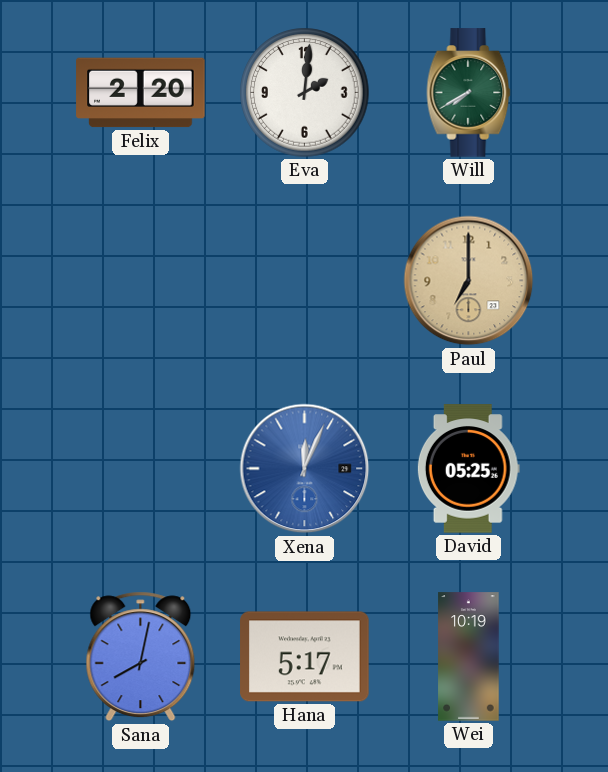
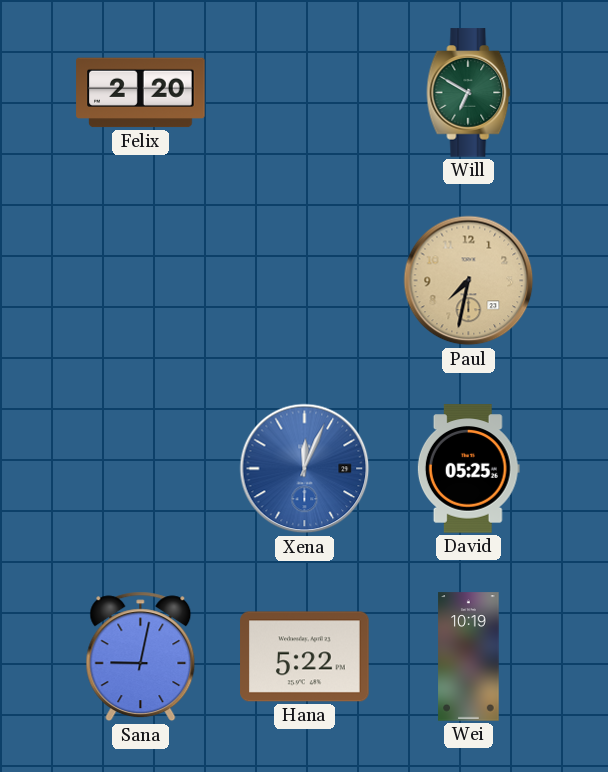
Eva: 2:01 -> none
Will: 7:40 -> 6:50
Paul: 7:00 -> 7:32
Sana: 8:02 -> 9:02
Hana: 5:17 -> 5:22
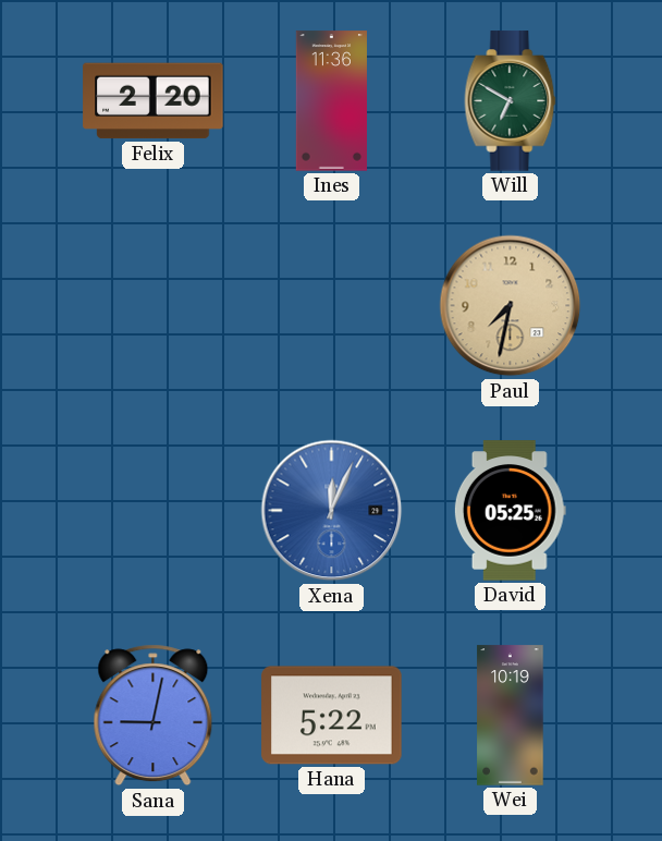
Ines: none -> 11:36
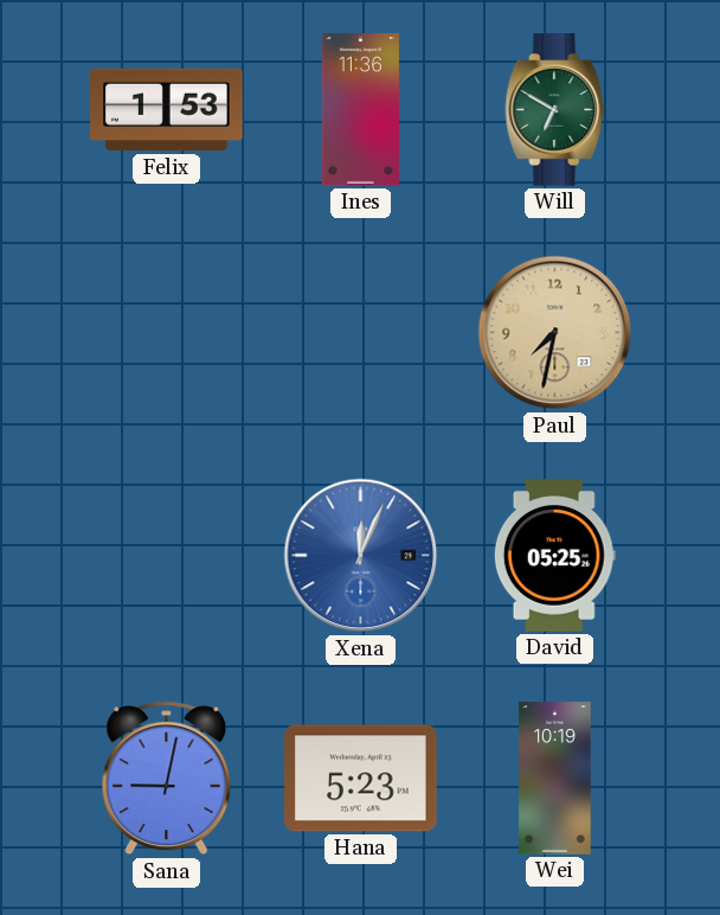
Felix: 2:20 -> 1:53
Hana: 5:22 -> 5:23
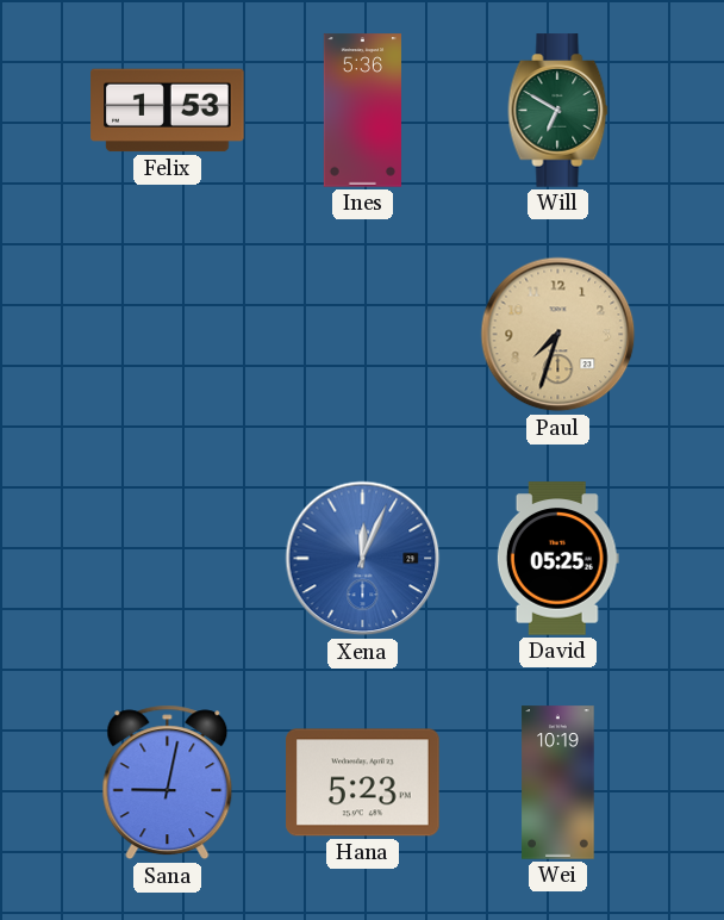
Ines: 11:36 -> 5:36
Paul: 7:32 -> 7:33
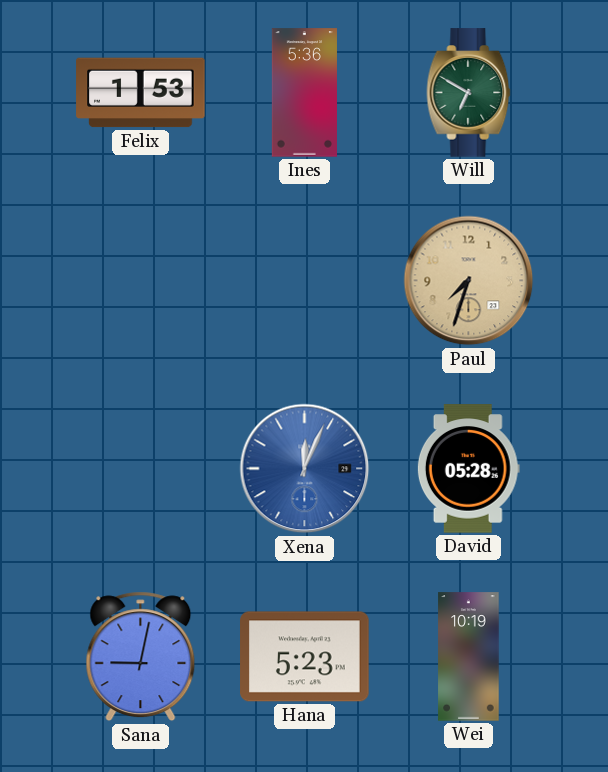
David: 05:25 -> 05:28
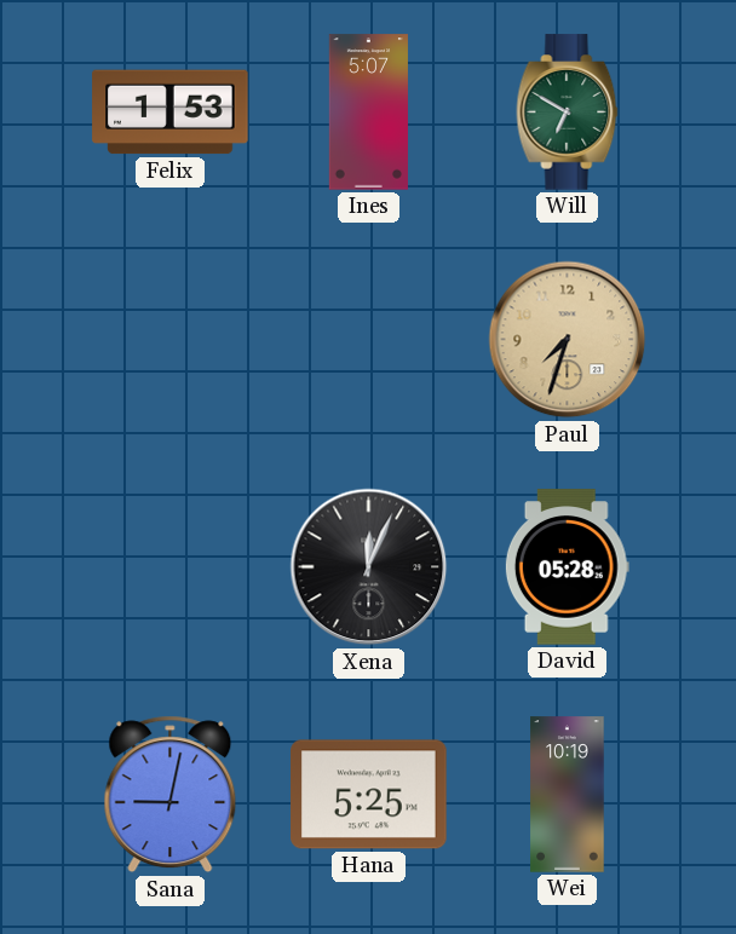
Ines: 5:36 -> 5:07
Xena dial: blue -> black
Hana: 5:23 -> 5:25
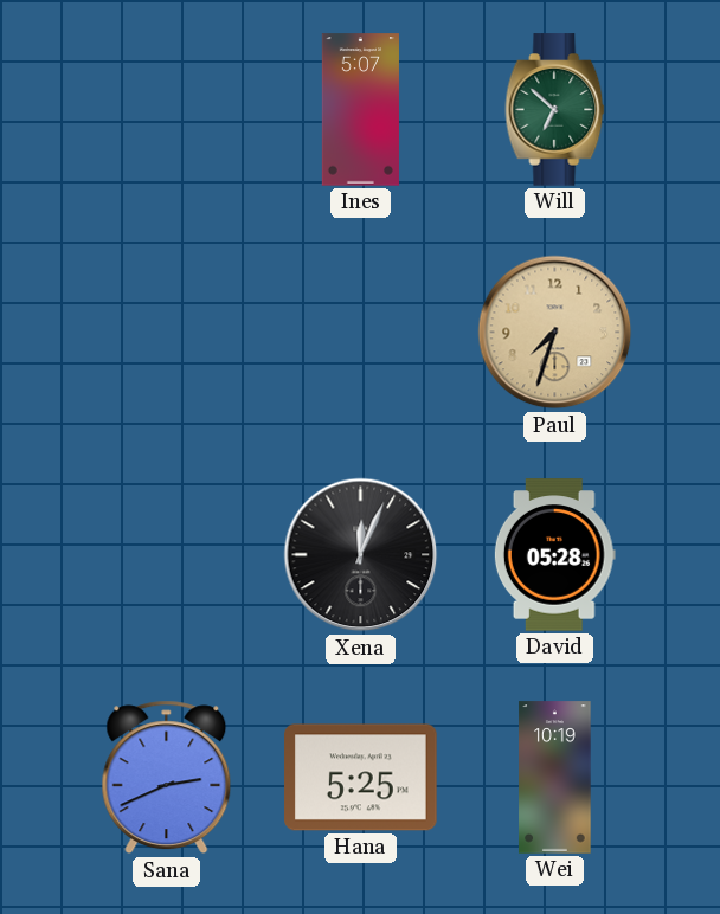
Felix: 1:53 -> none
Will: 6:50 -> 6:52
Sana: 9:02 -> 2:41
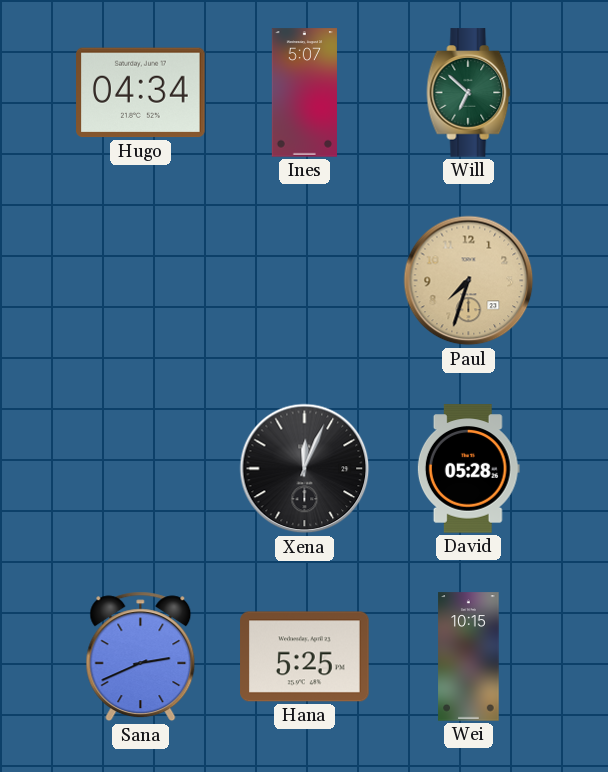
Hugo: none -> 04:34
Wei: 10:19 -> 10:15
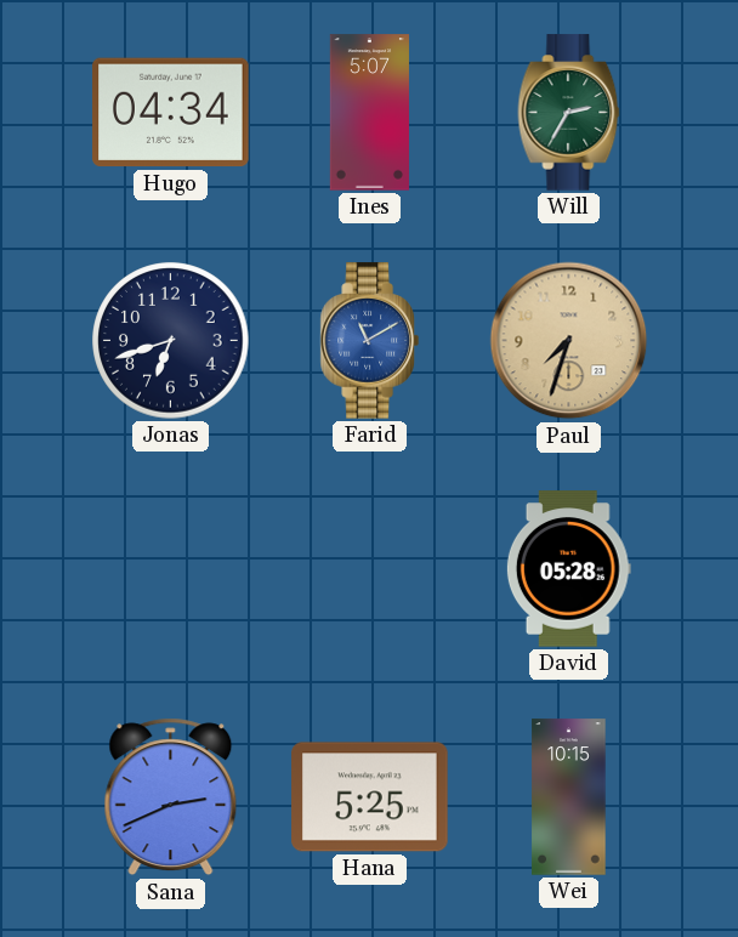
Will: 6:52 -> 2:35
Jonas: none -> 6:42
Farid: none -> 11:10
Xena: 12:04 -> none
